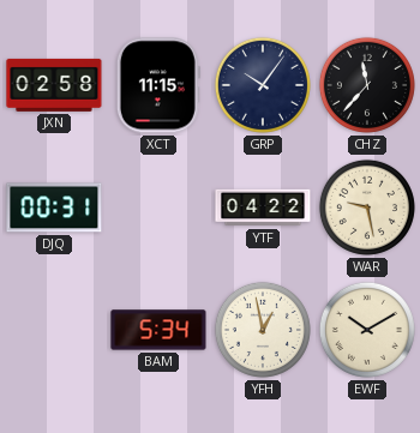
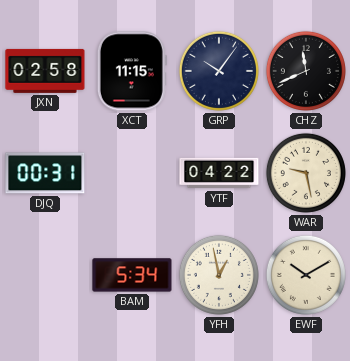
CHZ: 11:37 -> 11:41
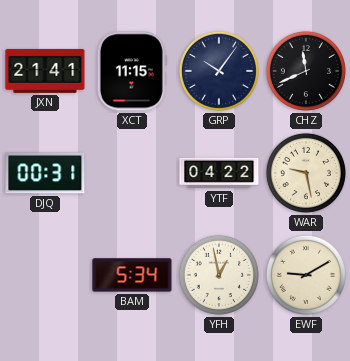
JXN: 02:58 -> 21:41
EWF: 10:10 -> 9:10
